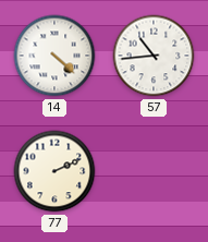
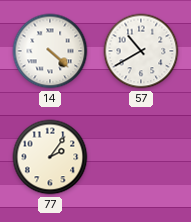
57: 10:44 -> 10:40
77: 2:11 -> 2:06
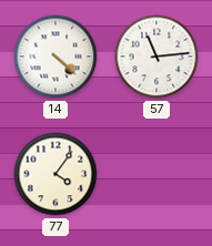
57: 10:40 -> 11:14
77: 2:06 -> 4:06
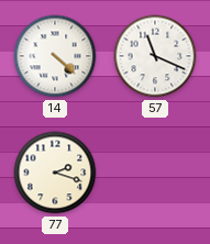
57: 11:14 -> 11:19
77: 4:06 -> 2:18
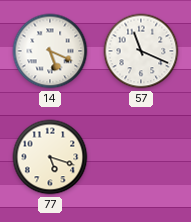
14: 4:22 -> 5:19
77: 2:18 -> 5:18
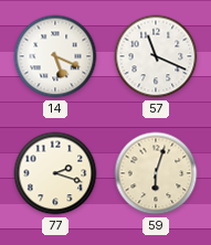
77: 5:18 -> 2:18
59: none -> 6:03
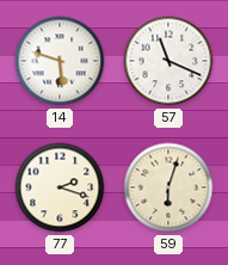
14: 5:19 -> 5:48
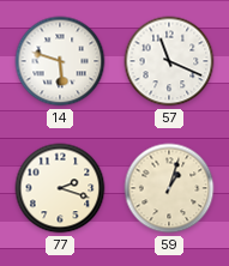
59: 6:03 -> 1:03
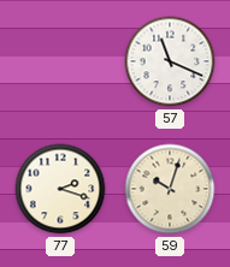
14: 5:48 -> none
59: 1:03 -> 10:03
